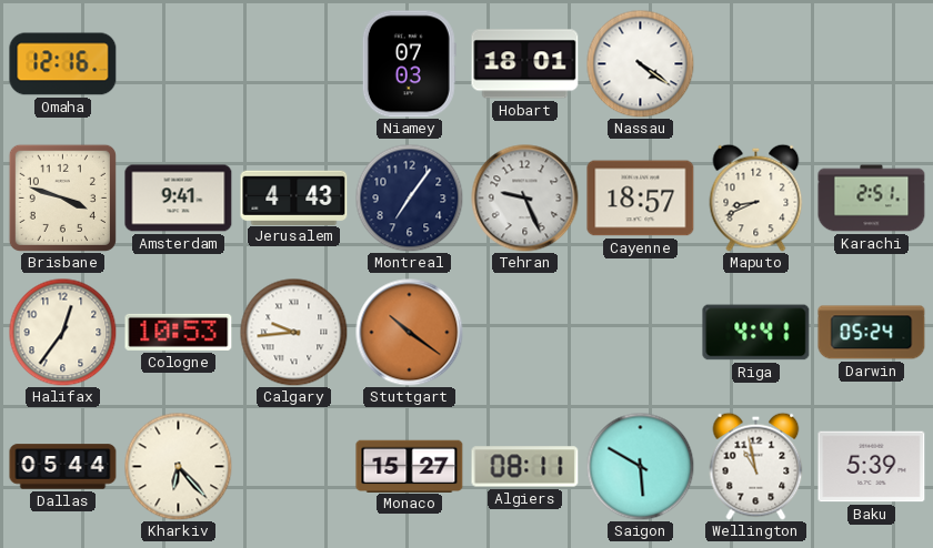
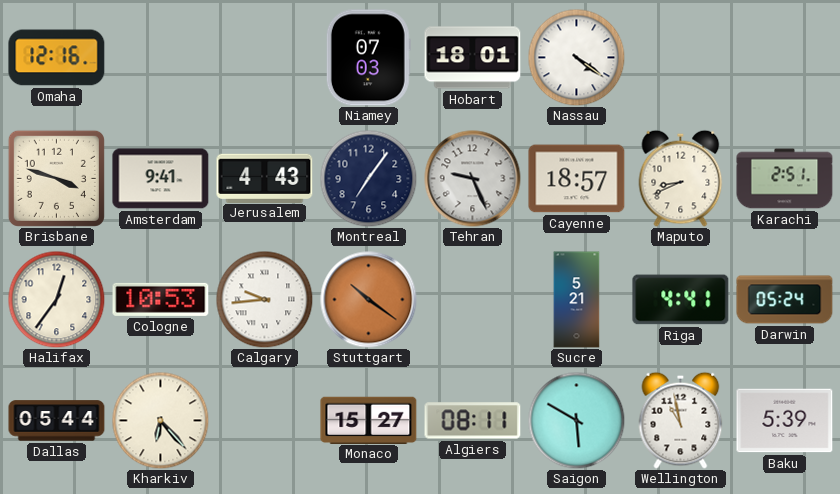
Sucre: none -> 5:21
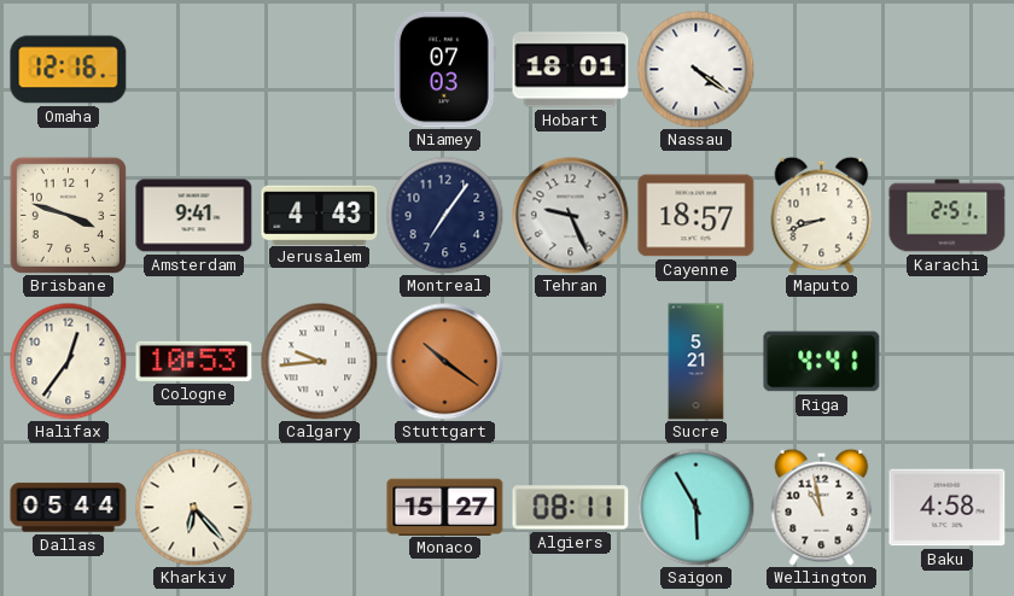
Maputo: 8:41 -> 8:42
Darwin: 05:24 -> none
Saigon: 5:50 -> 5:55
Baku: 5:39 -> 4:58
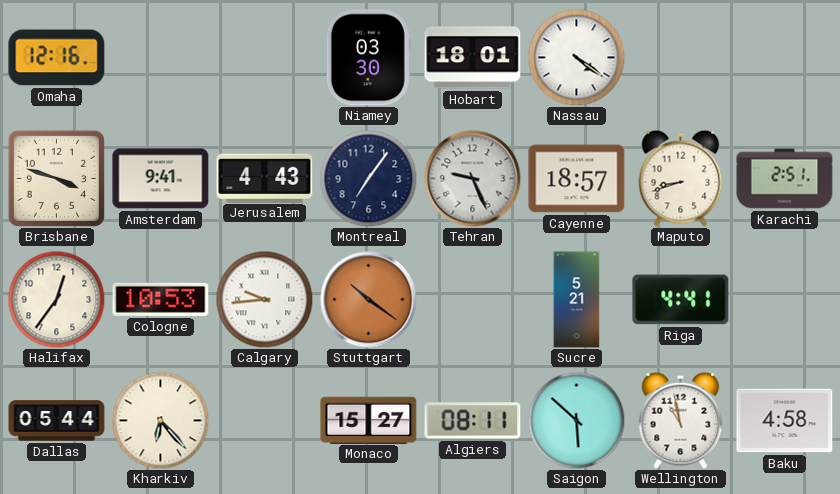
Niamey: 07:03 -> 03:30
Saigon: 5:55 -> 5:52
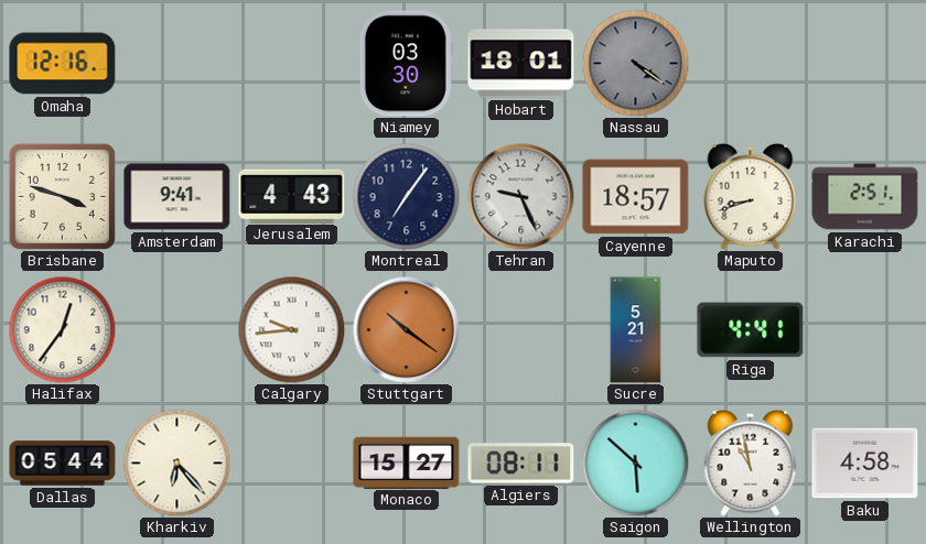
Nassau dial: white -> grey
Cologne: 10:53 -> none
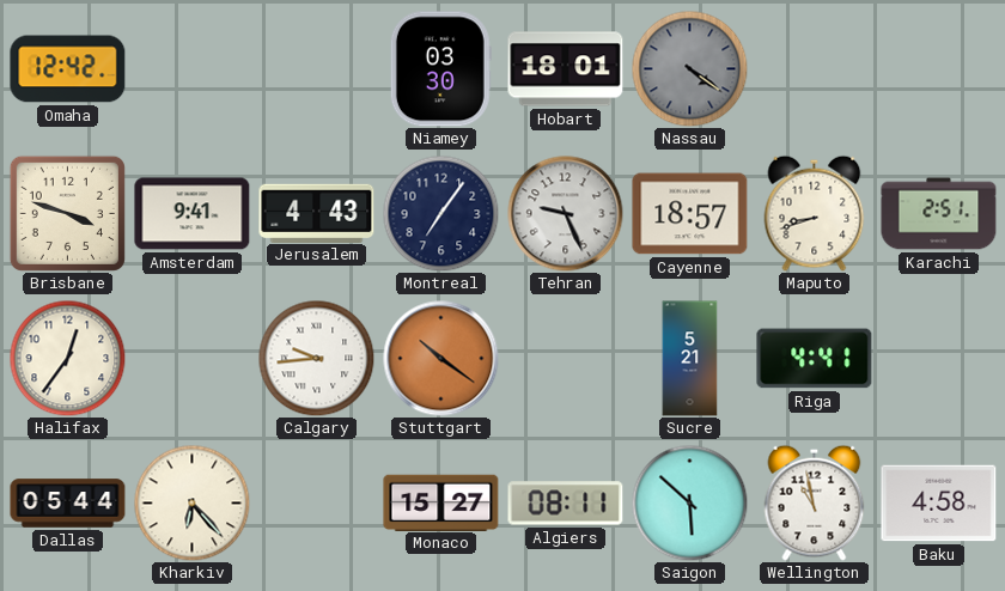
Omaha: 12:16 -> 12:42
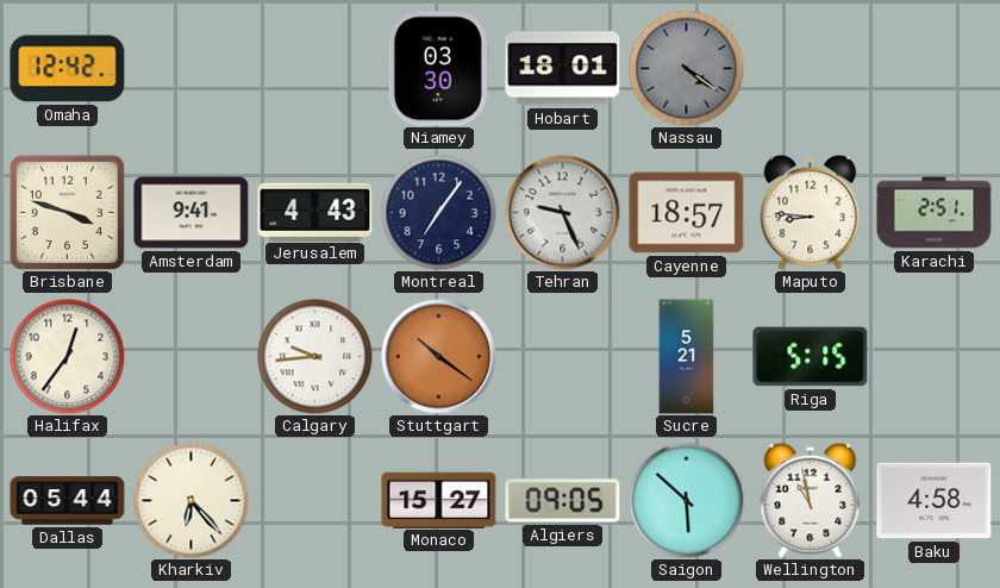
Maputo: 8:42 -> 8:46
Riga: 4:41 -> 5:15
Algiers: 08:11 -> 09:05
